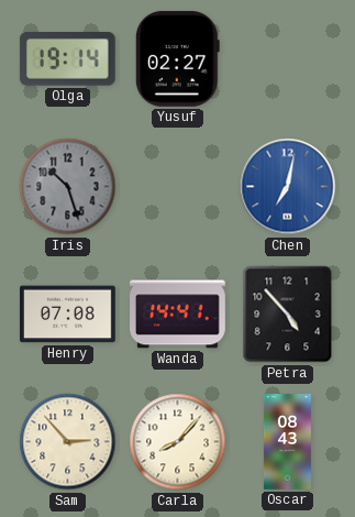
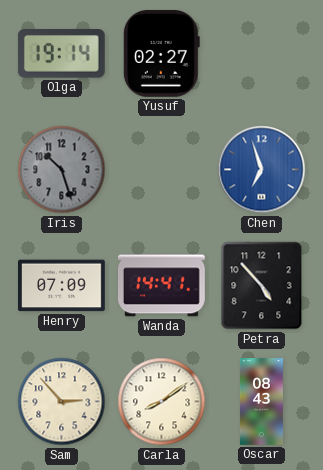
Chen: 7:02 -> 6:57
Henry: 07:08 -> 07:09
Carla: 8:07 -> 8:09
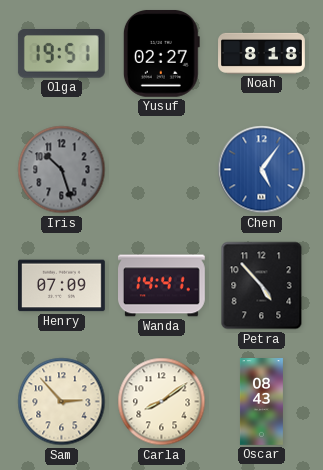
Olga: 19:14 -> 19:51
Noah: none -> 8:18
Chen: 6:57 -> 5:06
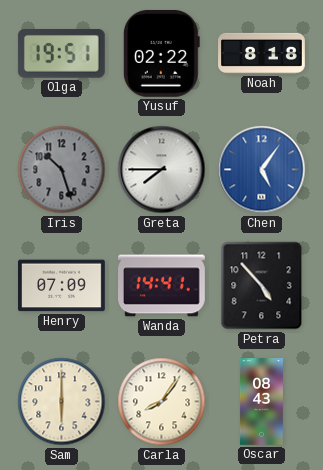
Yusuf: 02:27 -> 02:22
Greta: none -> 7:45
Sam: 2:53 -> 6:00
Carla: 8:09 -> 8:06
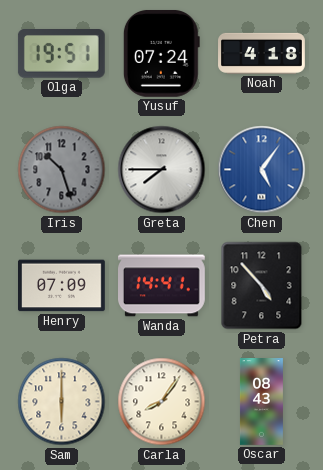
Yusuf: 02:22 -> 07:24
Noah: 8:18 -> 4:18
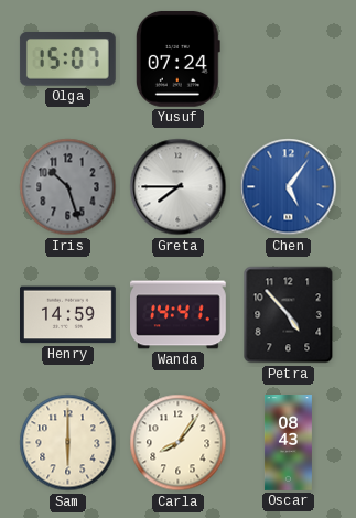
Olga: 19:51 -> 15:07
Noah: 4:18 -> none
Henry: 07:09 -> 14:59
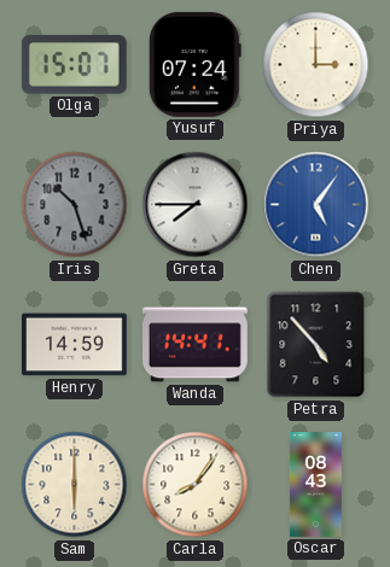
Priya: none -> 3:00
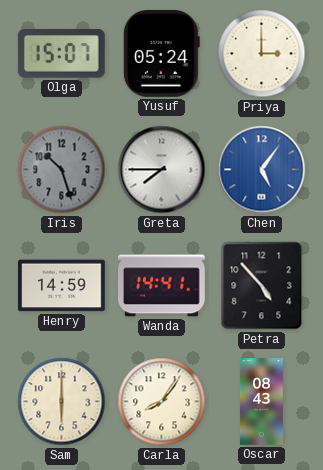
Yusuf: 07:24 -> 05:24
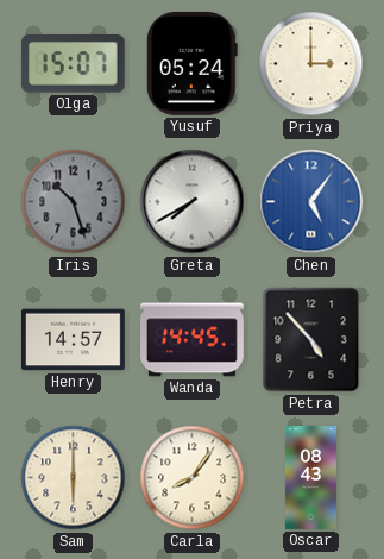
Greta: 7:45 -> 7:40
Henry: 14:59 -> 14:57
Wanda: 14:41 -> 14:45
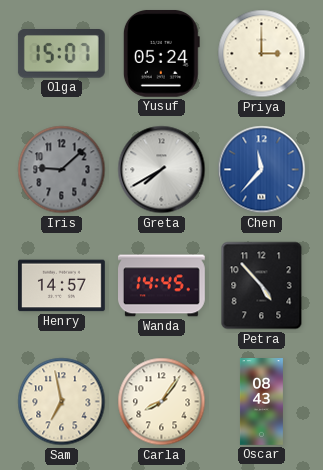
Iris: 10:27 -> 9:08
Chen: 5:06 -> 11:37
Sam: 6:00 -> 6:58
